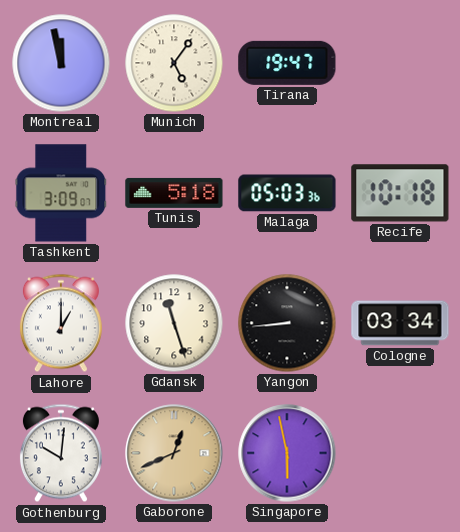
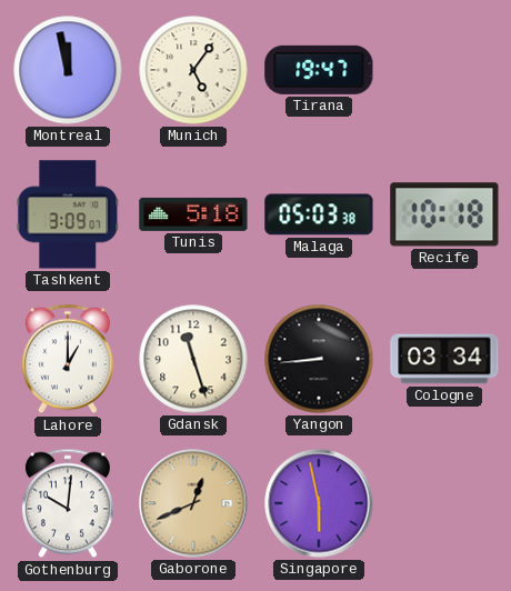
Malaga: 05:03:36 -> 05:03:38
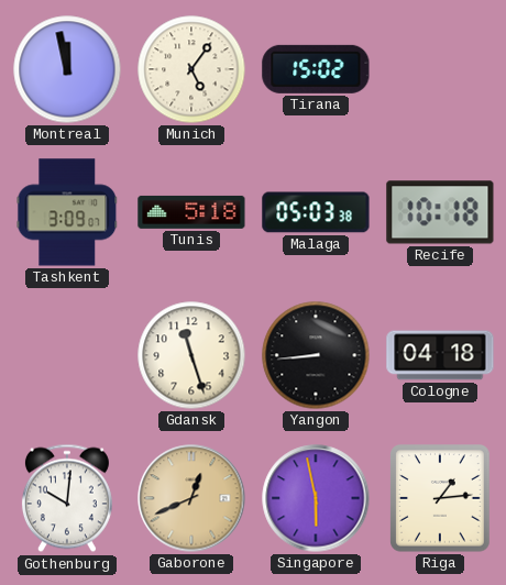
Tirana: 19:47 -> 15:02
Lahore: 1:00 -> none
Cologne: 03:34 -> 04:18
Riga: none -> 1:14
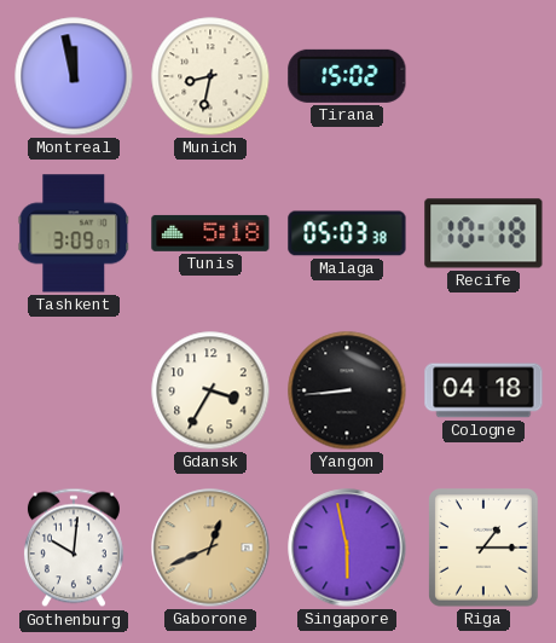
Munich: 5:06 -> 8:32
Gdansk: 11:27 -> 3:35
Riga: 1:14 -> 1:15
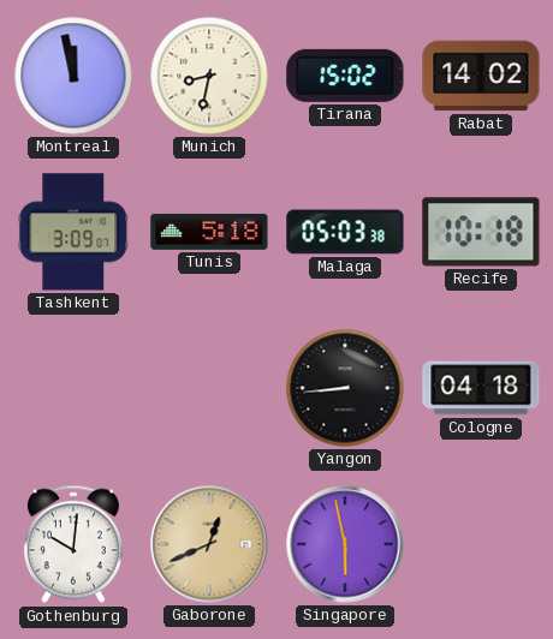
Rabat: none -> 14:02
Gdansk: 3:35 -> none
Riga: 1:15 -> none
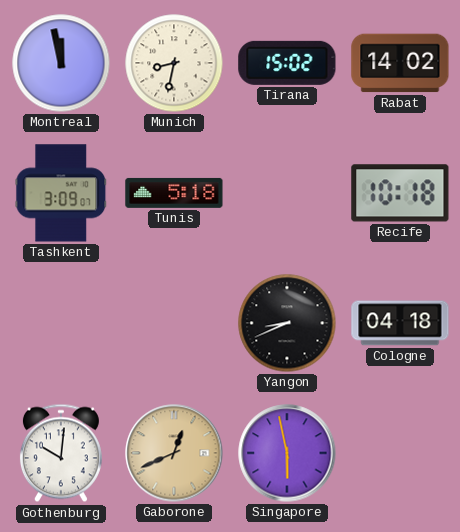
Malaga: 05:03 -> none
Yangon: 8:44 -> 8:41
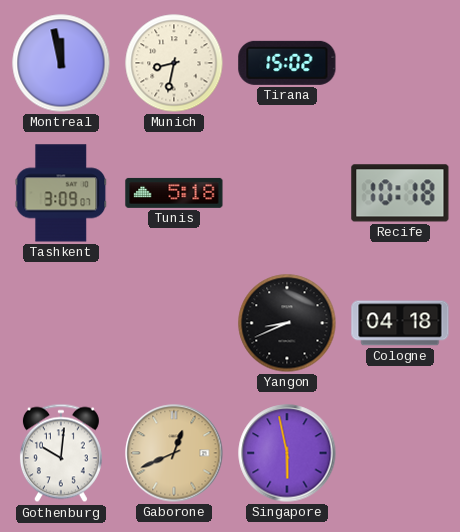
Rabat: 14:02 -> none
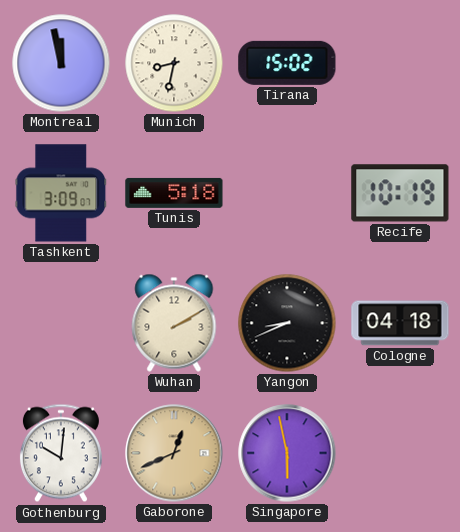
Recife: 10:18 -> 10:19
Wuhan: none -> 2:10
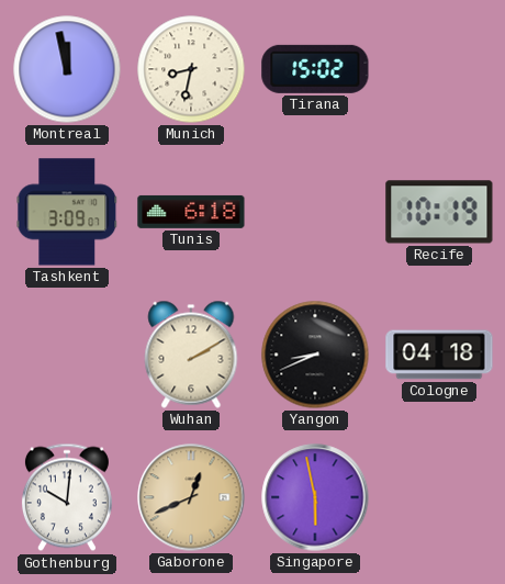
Tunis: 5:18 -> 6:18
